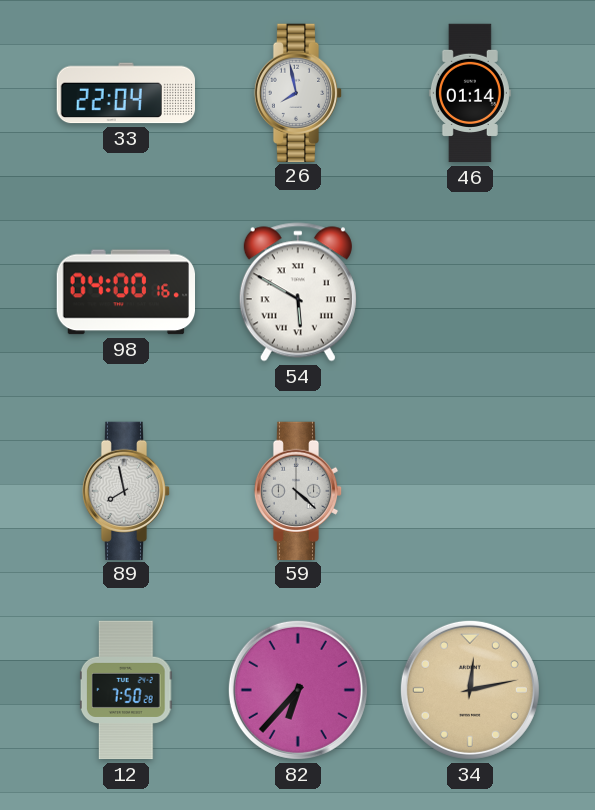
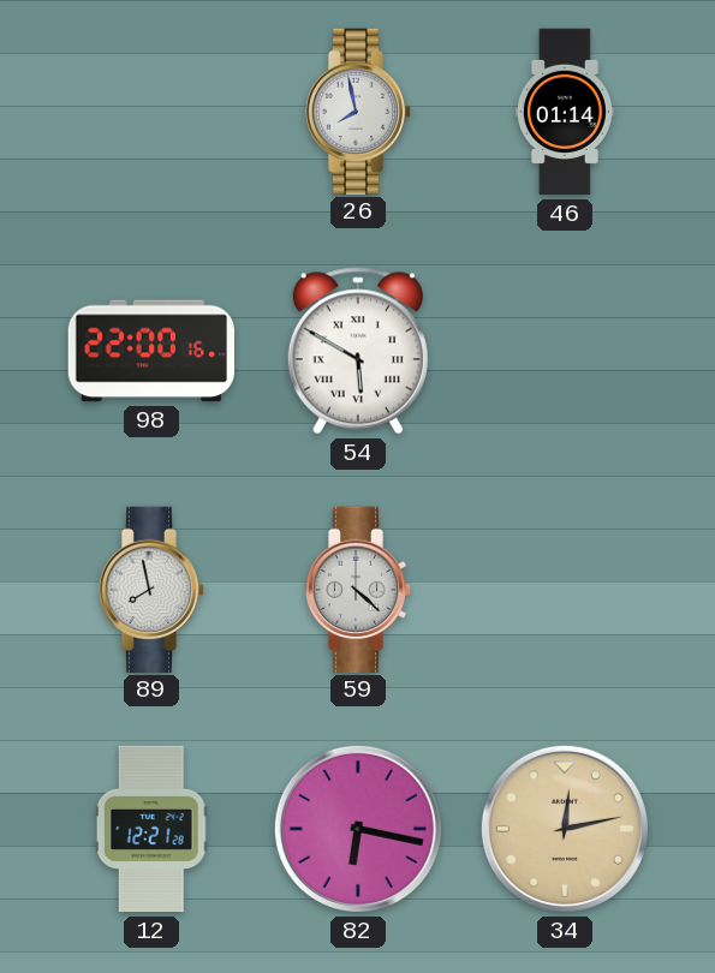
33: 22:04 -> none
98: 04:00 -> 22:00
12: 7:50 -> 12:21
82: 6:37 -> 6:17
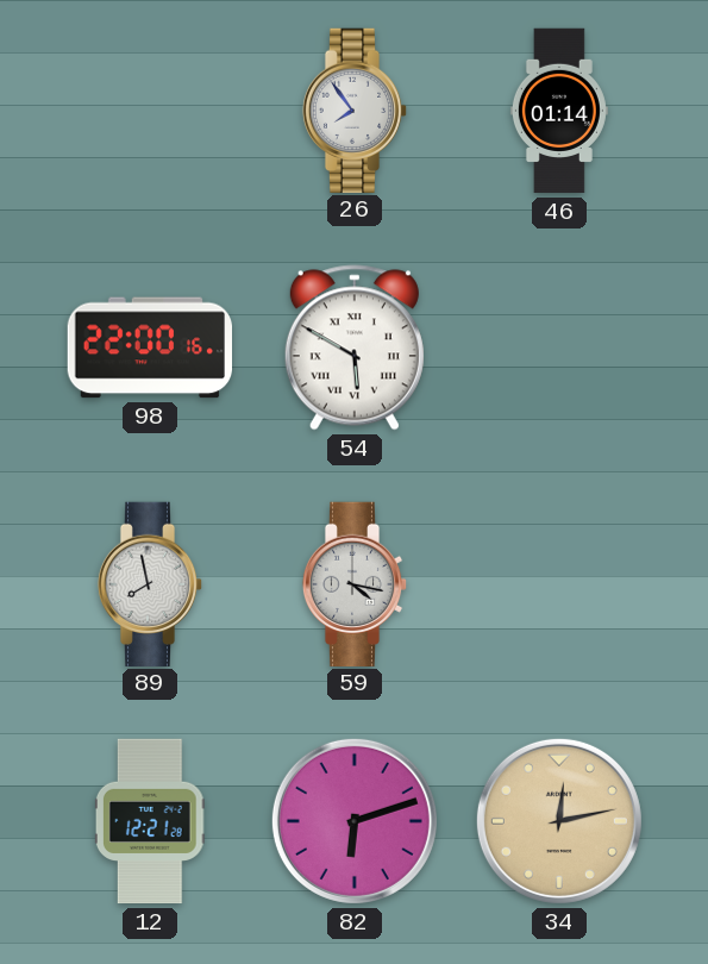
26: 7:58 -> 7:54
59: 4:22 -> 4:17
82: 6:17 -> 6:12
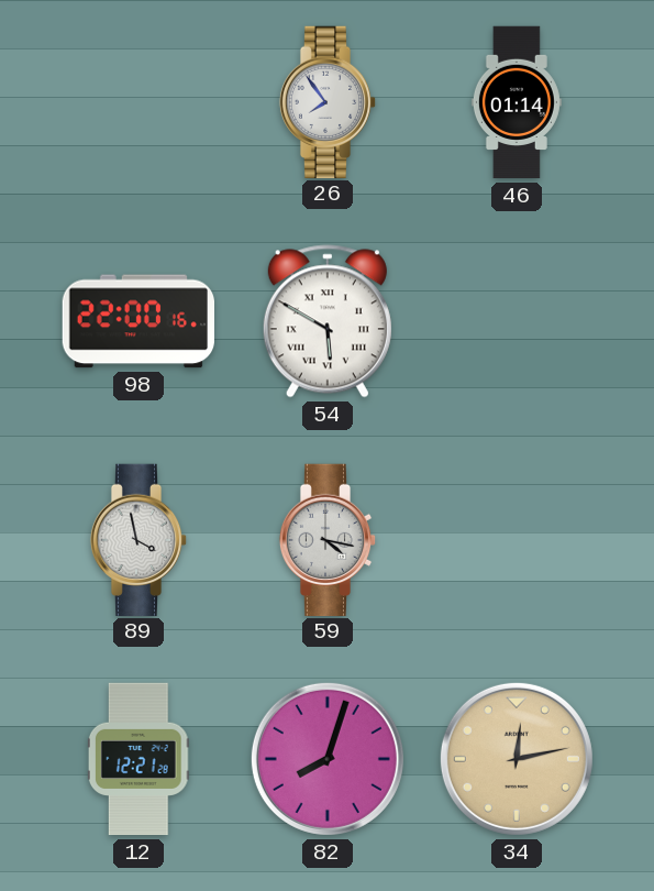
89: 7:58 -> 3:58
82: 6:12 -> 8:03
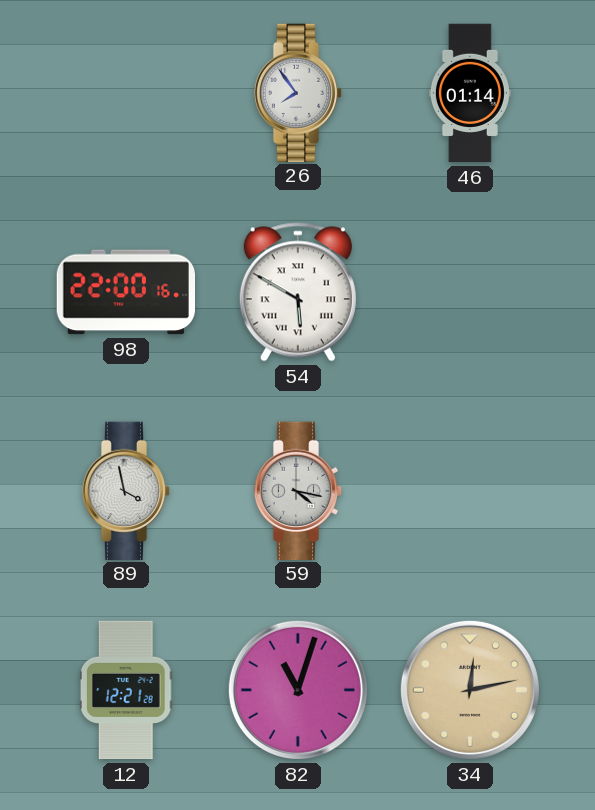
82: 8:03 -> 11:03
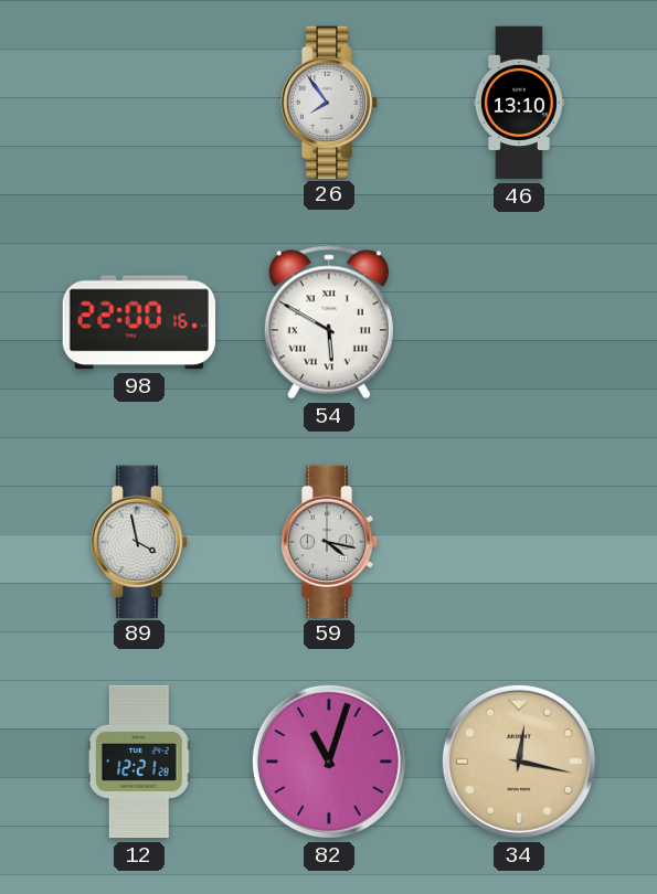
46: 01:14 -> 13:10
34: 12:13 -> 12:17
